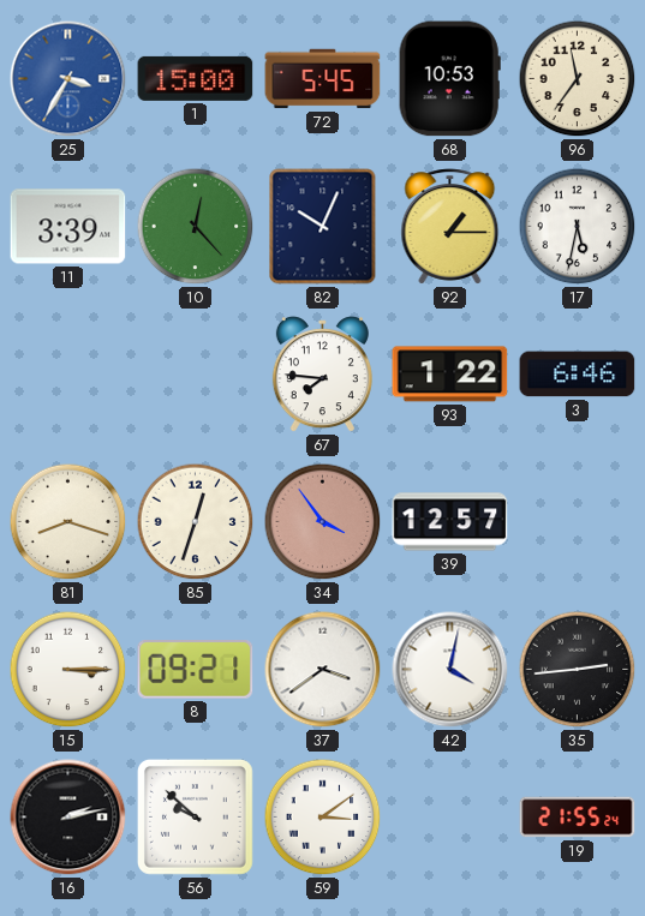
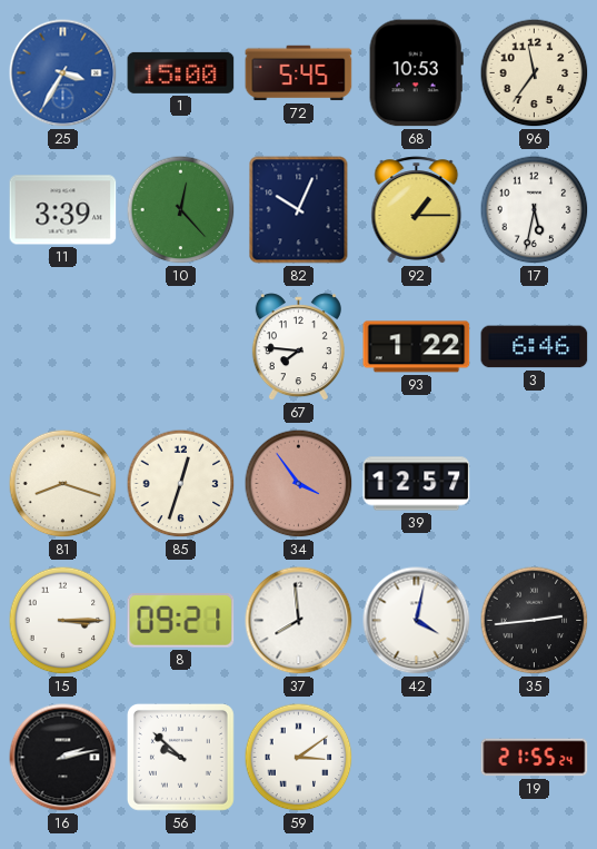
37: 3:39 -> 7:59
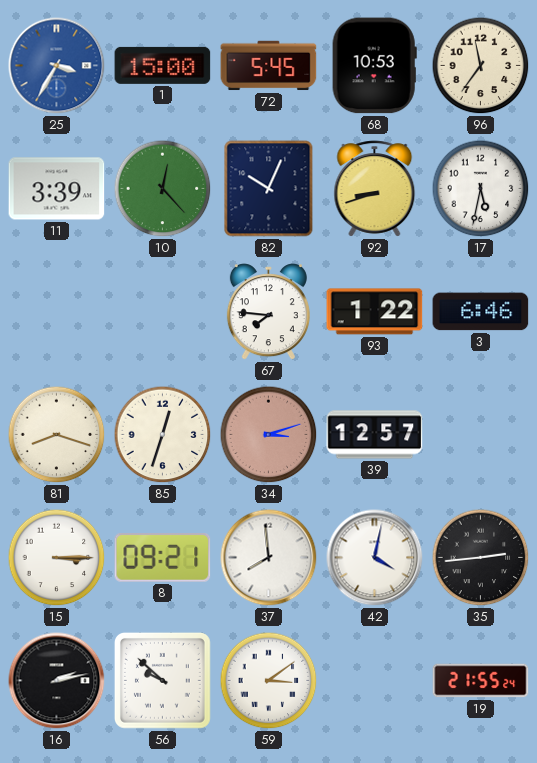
92: 1:15 -> 8:42
34: 3:54 -> 3:12
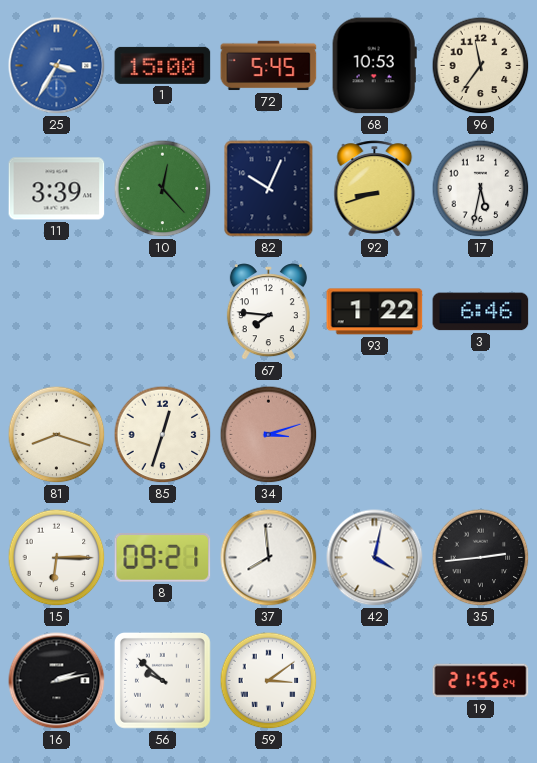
39: 12:57 -> none
15: 3:15 -> 6:15
